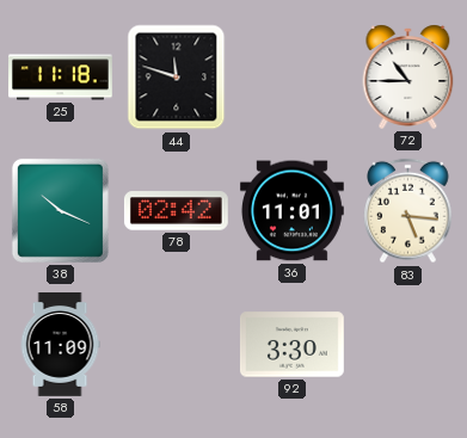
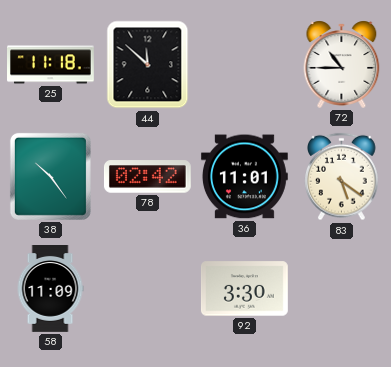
44: 11:48 -> 11:52
38: 10:19 -> 10:24
83: 5:16 -> 5:21
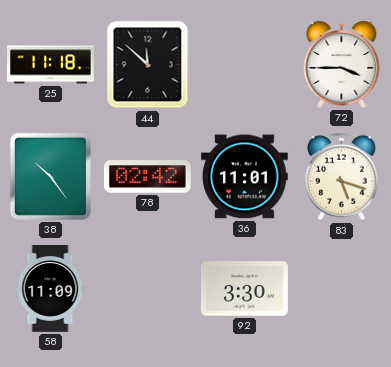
72: 10:45 -> 3:45
83: 5:21 -> 5:18
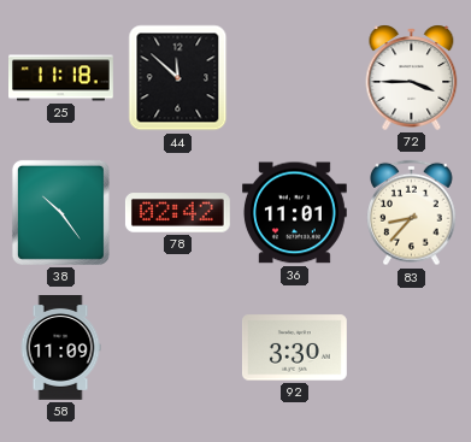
83: 5:18 -> 8:37
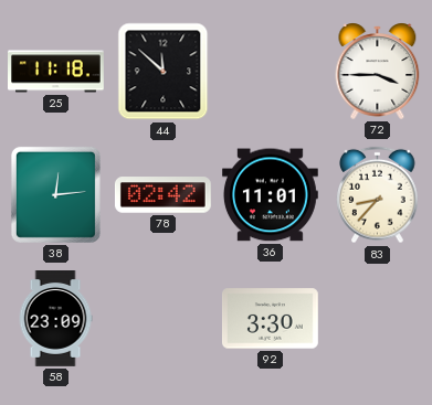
38: 10:24 -> 12:14
58: 11:09 -> 23:09
